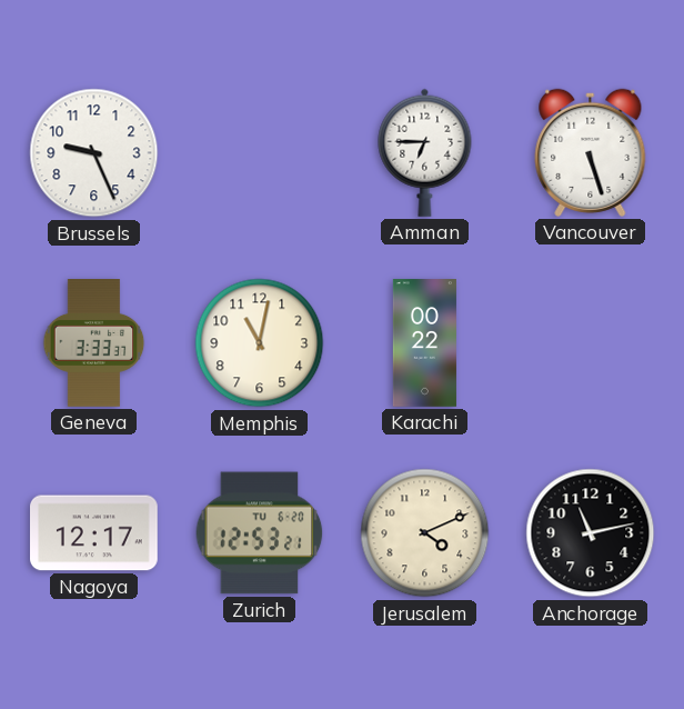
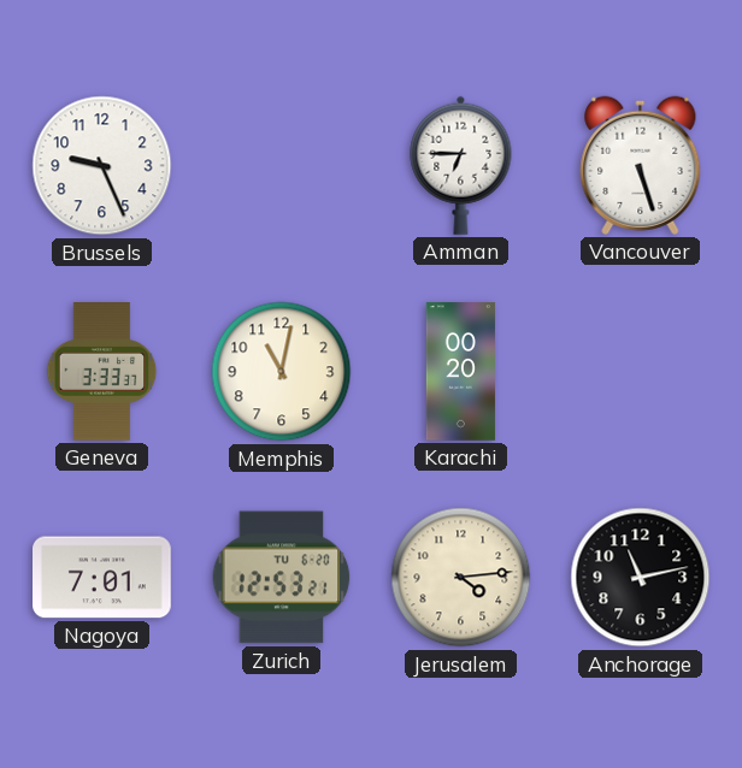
Karachi: 00:22 -> 00:20
Nagoya: 12:17 -> 7:01
Jerusalem: 4:11 -> 4:14
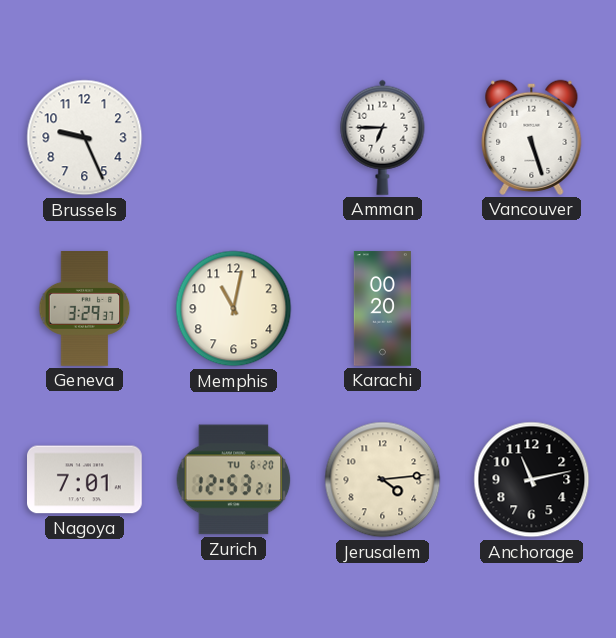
Geneva: 3:33 -> 3:29
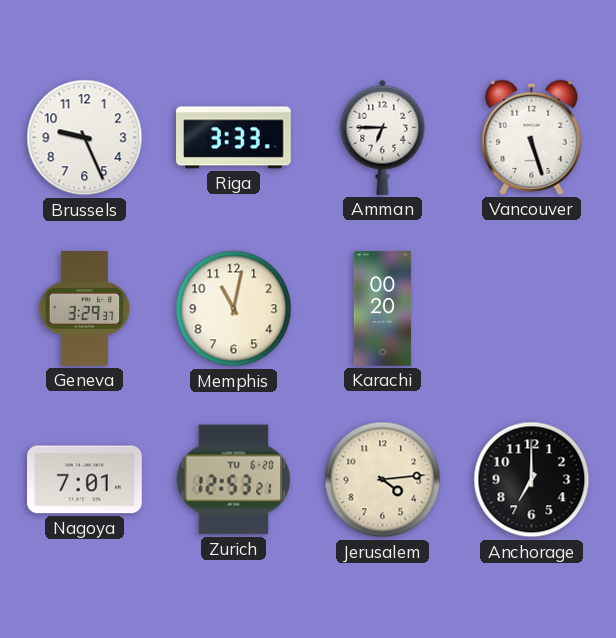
Riga: none -> 3:33
Anchorage: 11:13 -> 7:00
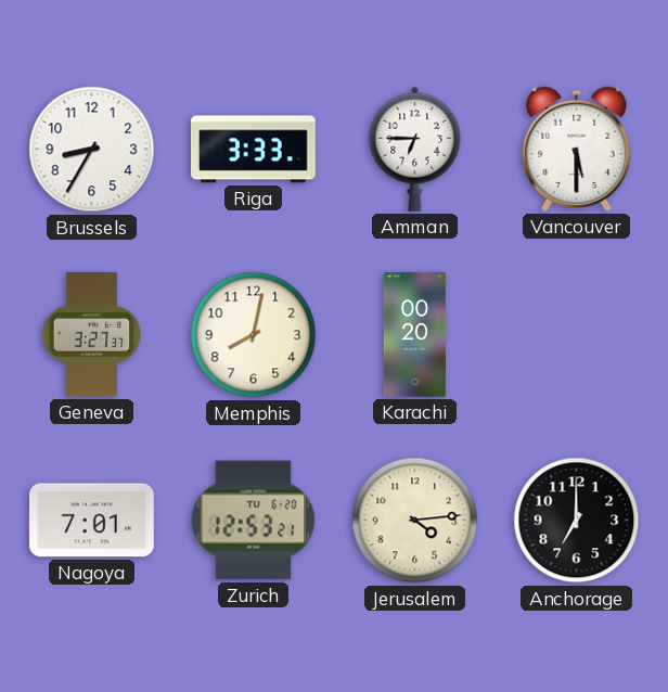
Brussels: 9:26 -> 8:35
Vancouver: 5:27 -> 5:30
Geneva: 3:29 -> 3:27
Memphis: 11:02 -> 8:02
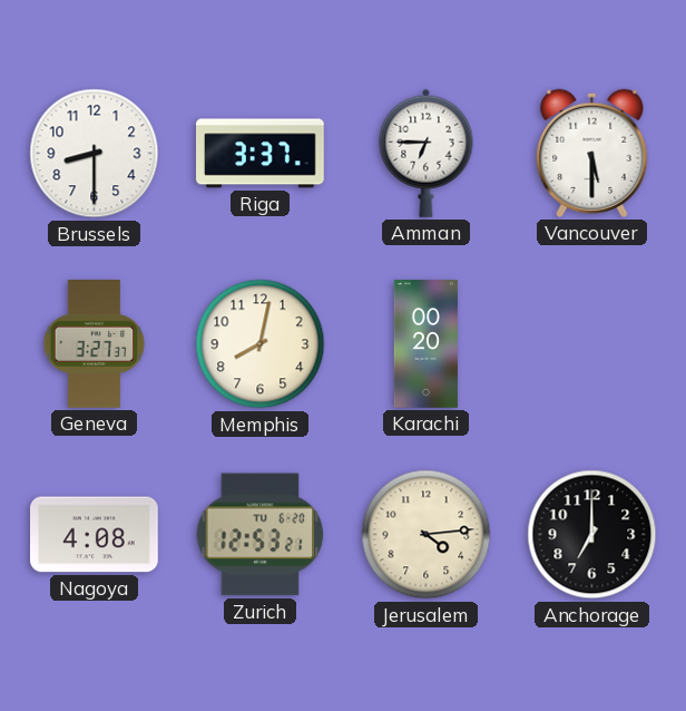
Brussels: 8:35 -> 8:30
Riga: 3:33 -> 3:37
Nagoya: 7:01 -> 4:08
